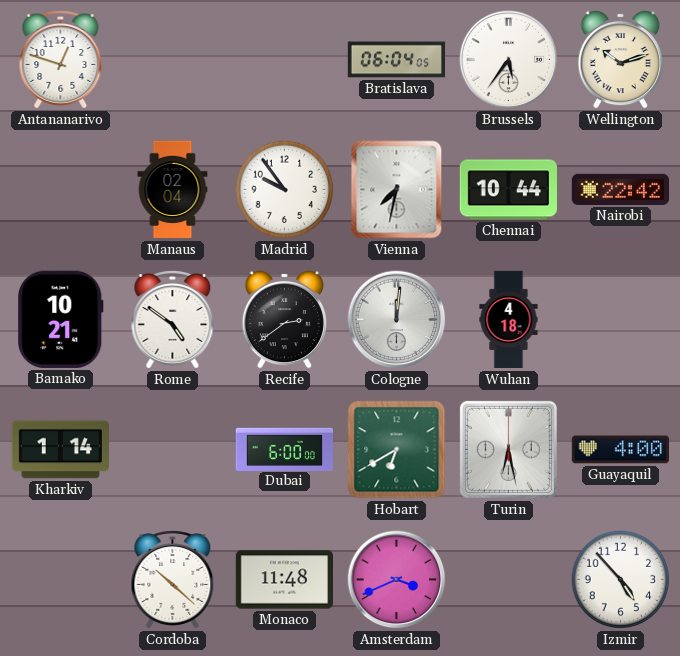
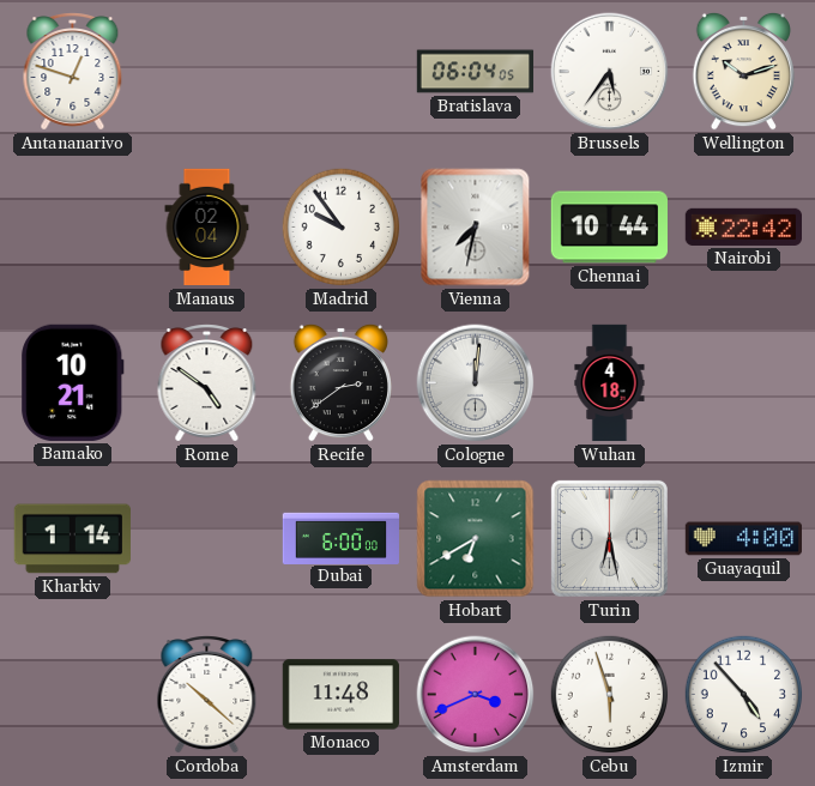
Cebu: none -> 5:57
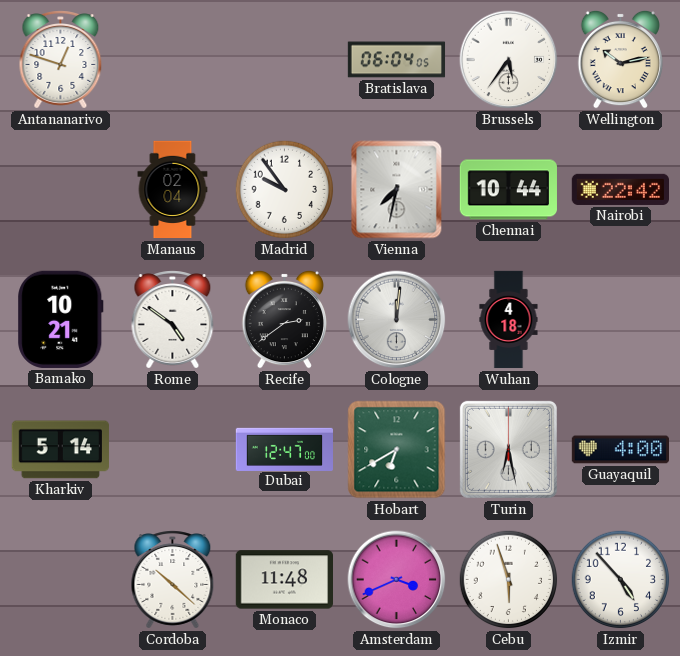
Wellington: 10:12 -> 10:13
Kharkiv: 1:14 -> 5:14
Dubai: 6:00 -> 12:47
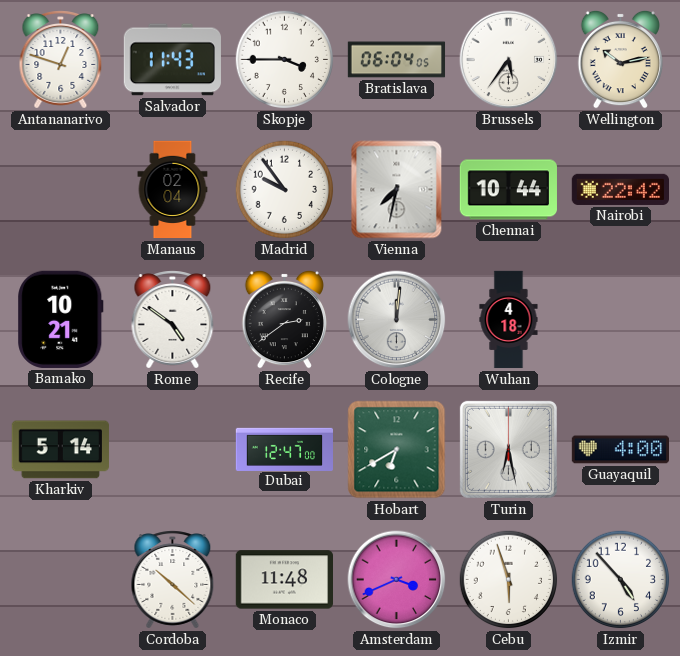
Salvador: none -> 11:43
Skopje: none -> 3:45
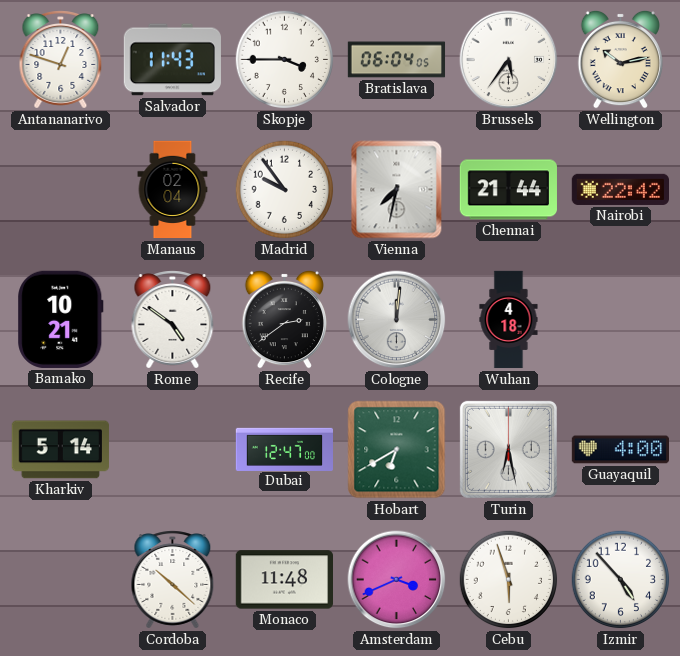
Chennai: 10:44 -> 21:44
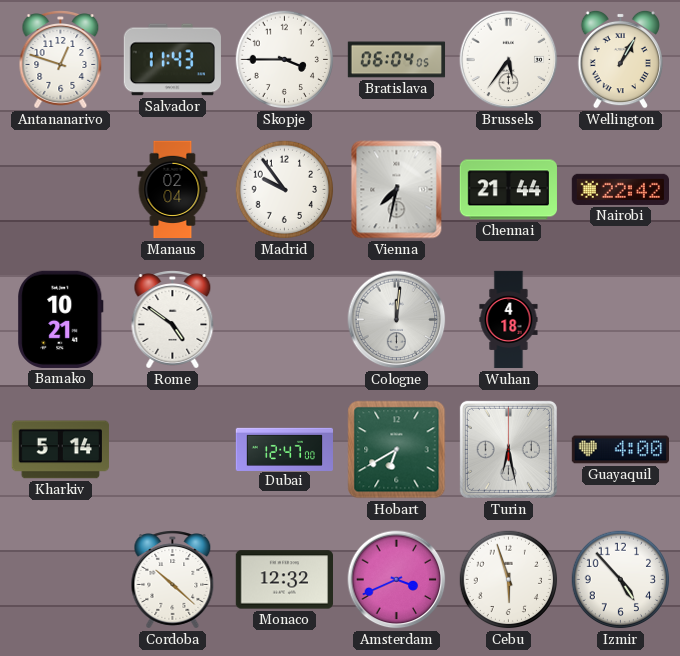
Wellington: 10:13 -> 1:05
Recife: 2:39 -> none
Monaco: 11:48 -> 12:32
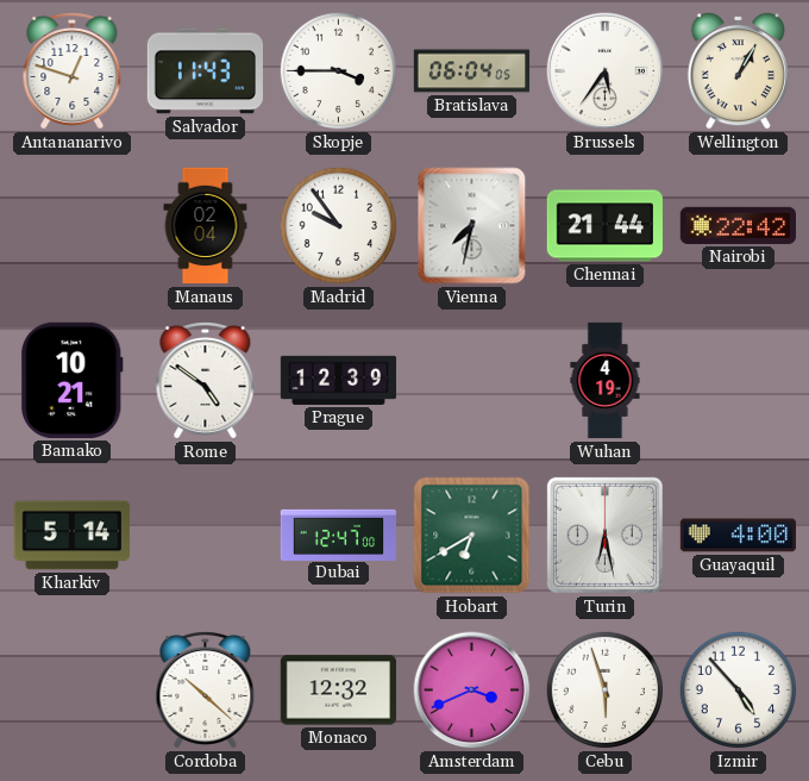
Prague: none -> 12:39
Cologne: 12:01 -> none
Wuhan: 4:18 -> 4:19
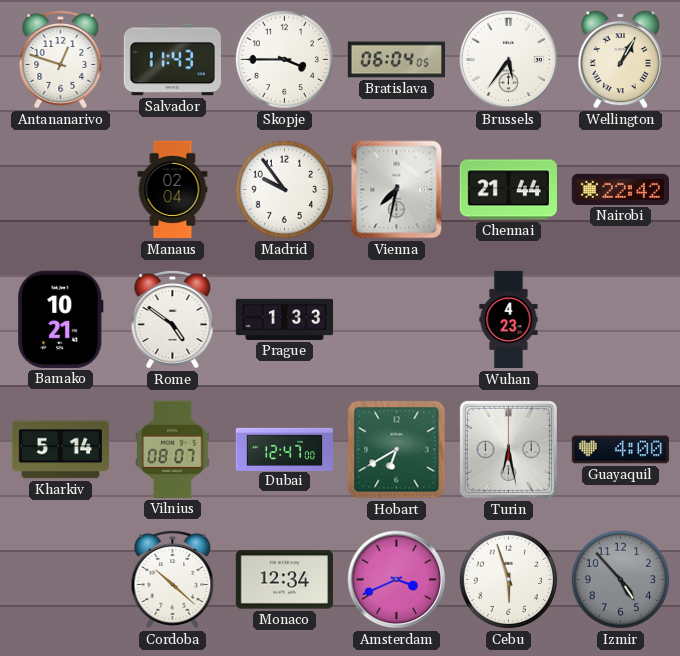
Prague: 12:39 -> 1:33
Wuhan: 4:19 -> 4:23
Vilnius: none -> 08:07
Monaco: 12:32 -> 12:34
Izmir dial: white -> grey
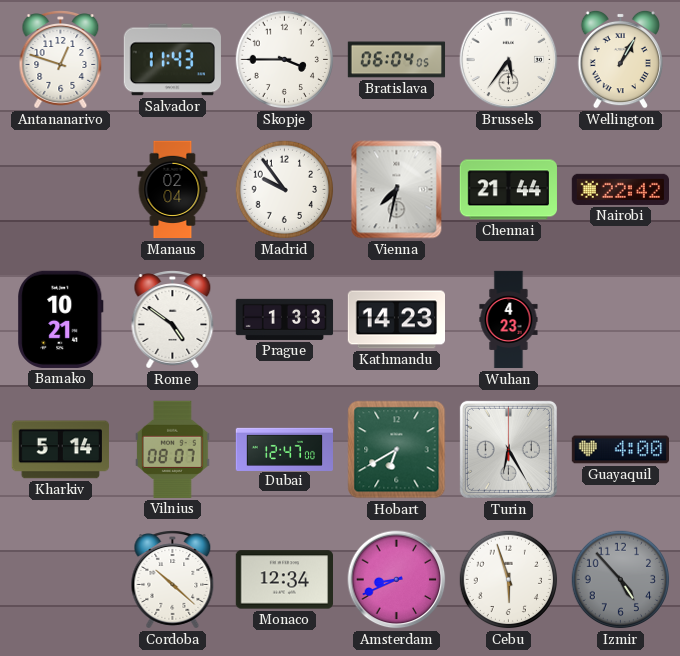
Kathmandu: none -> 14:23
Turin: 6:28 -> 6:25
Amsterdam: 3:41 -> 8:41
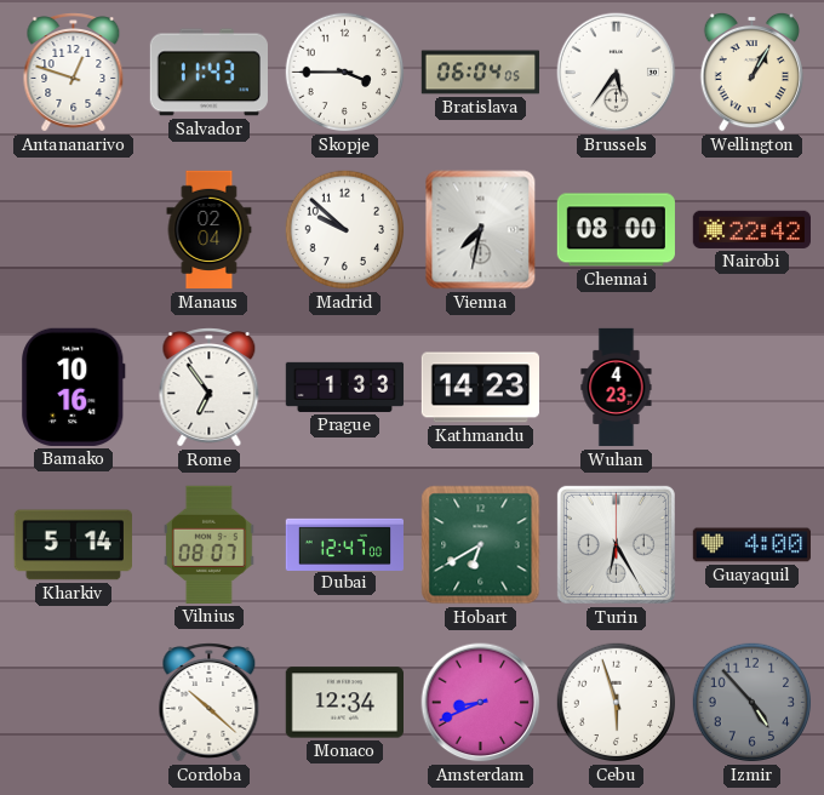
Madrid: 9:54 -> 9:52
Chennai: 21:44 -> 08:00
Bamako: 10:21 -> 10:16
Rome: 4:51 -> 6:54
